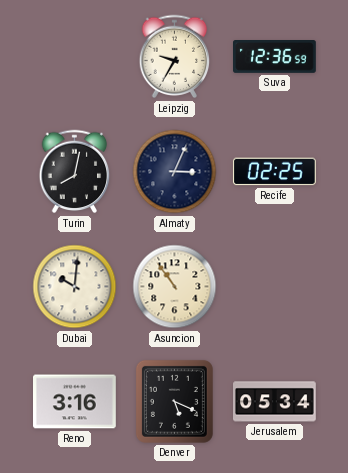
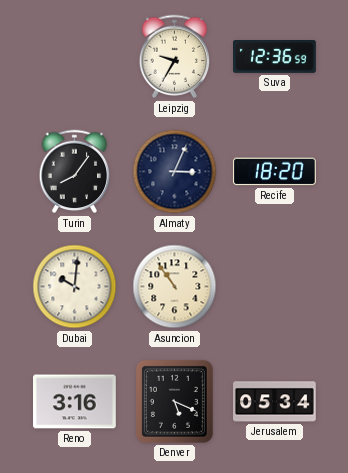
Turin: 8:02 -> 8:06
Recife: 02:25 -> 18:20
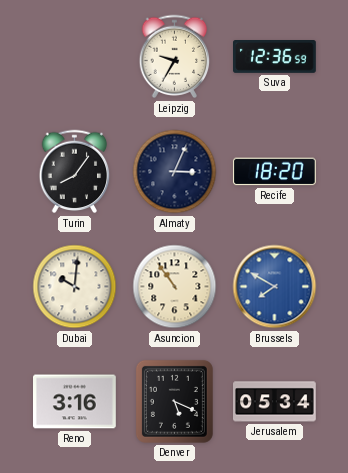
Brussels: none -> 7:50
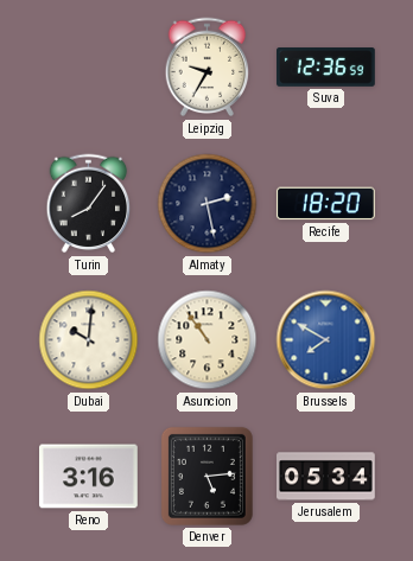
Almaty: 3:04 -> 2:28
Denver: 5:19 -> 5:14
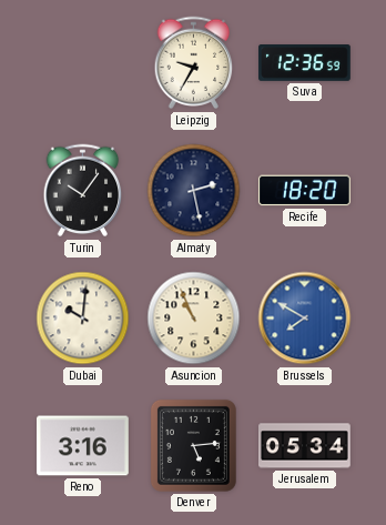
Turin: 8:06 -> 10:06
Asuncion: 10:54 -> 10:56
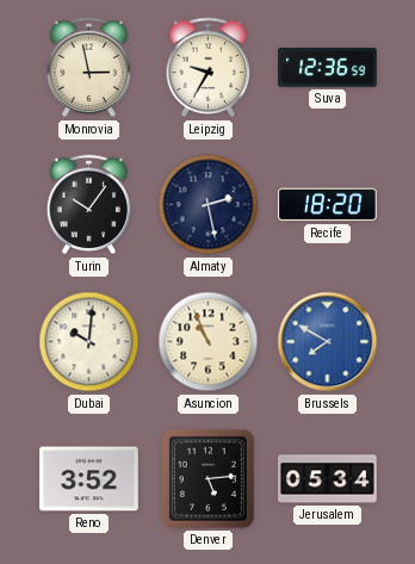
Monrovia: none -> 2:58
Reno: 3:16 -> 3:52
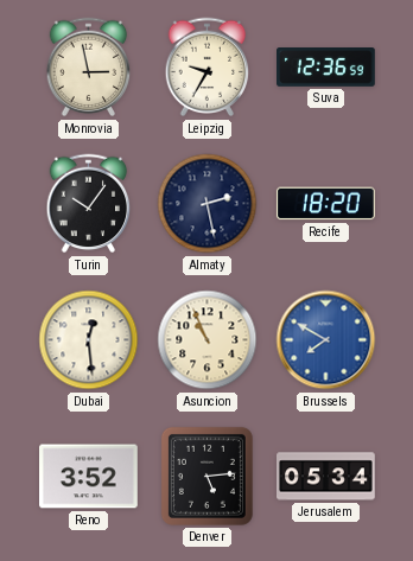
Dubai: 10:01 -> 12:29
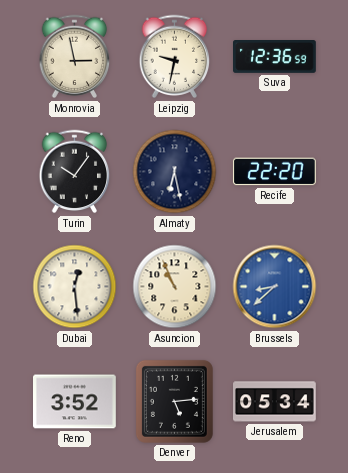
Leipzig: 9:35 -> 9:32
Almaty: 2:28 -> 6:28
Recife: 18:20 -> 22:20
Brussels: 7:50 -> 8:38
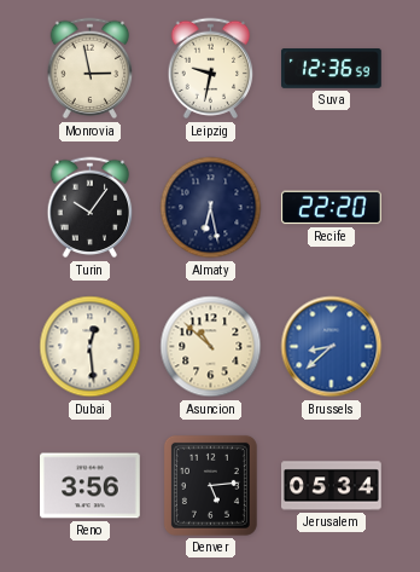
Asuncion: 10:56 -> 10:52
Reno: 3:52 -> 3:56
